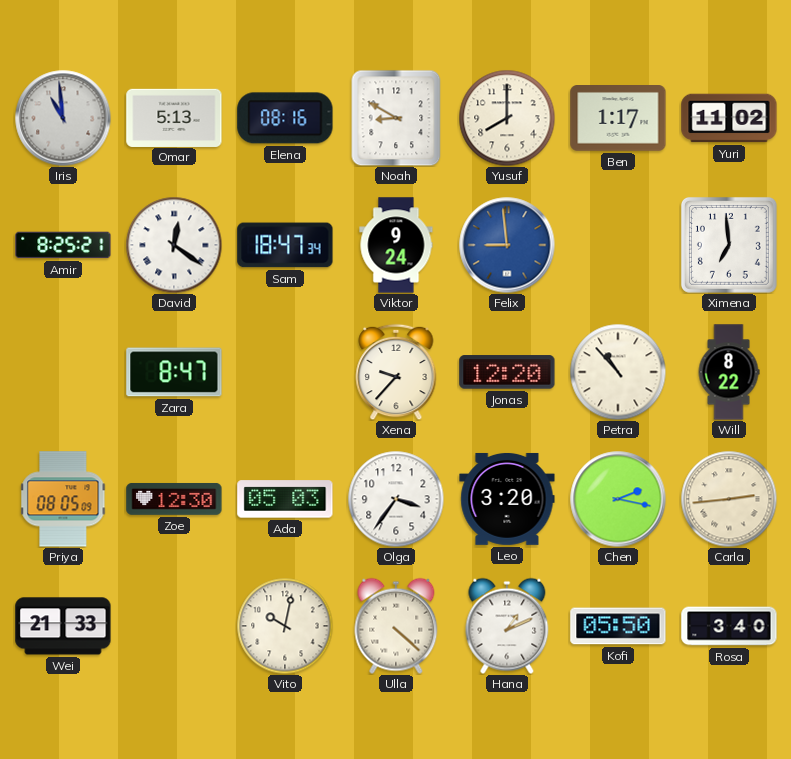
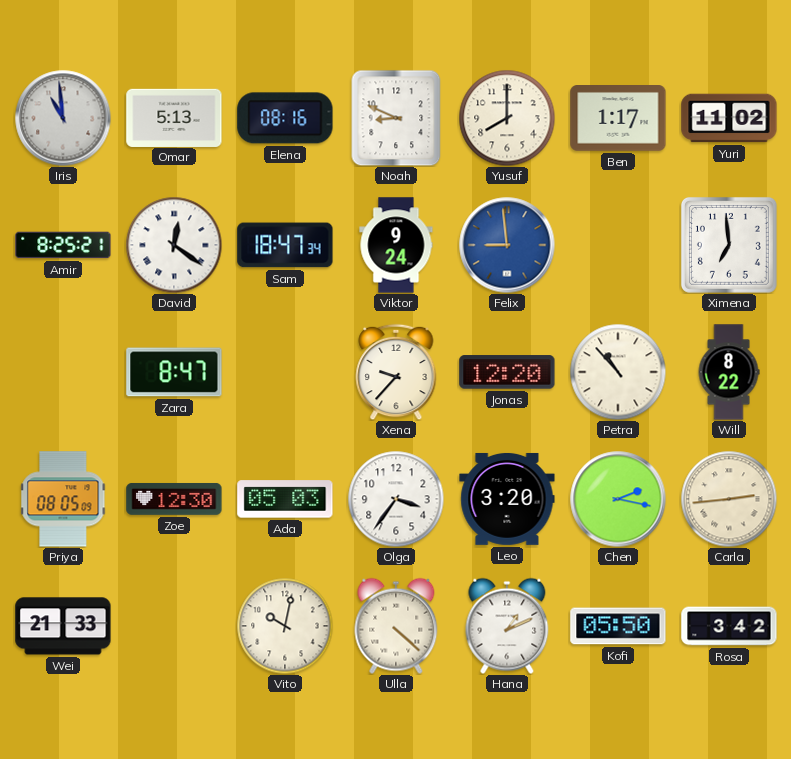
Noah: 8:50 -> 8:49
Rosa: 3:40 -> 3:42
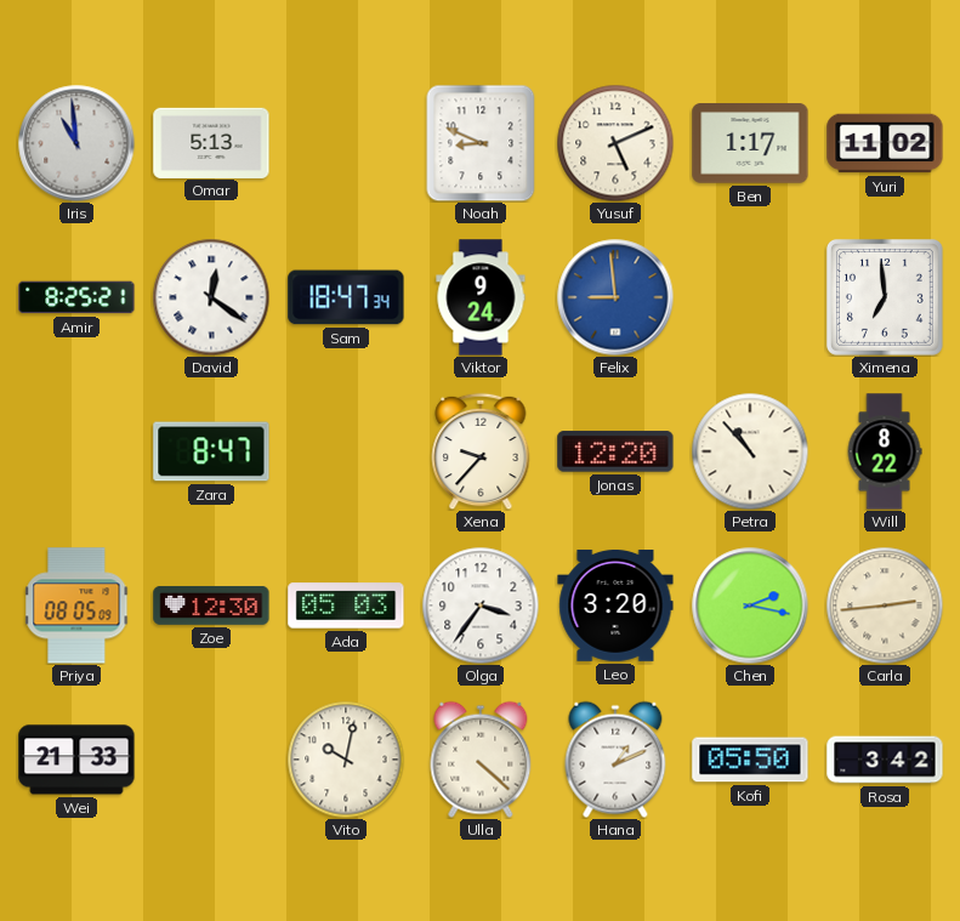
Elena: 08:16 -> none
Yusuf: 8:00 -> 5:11
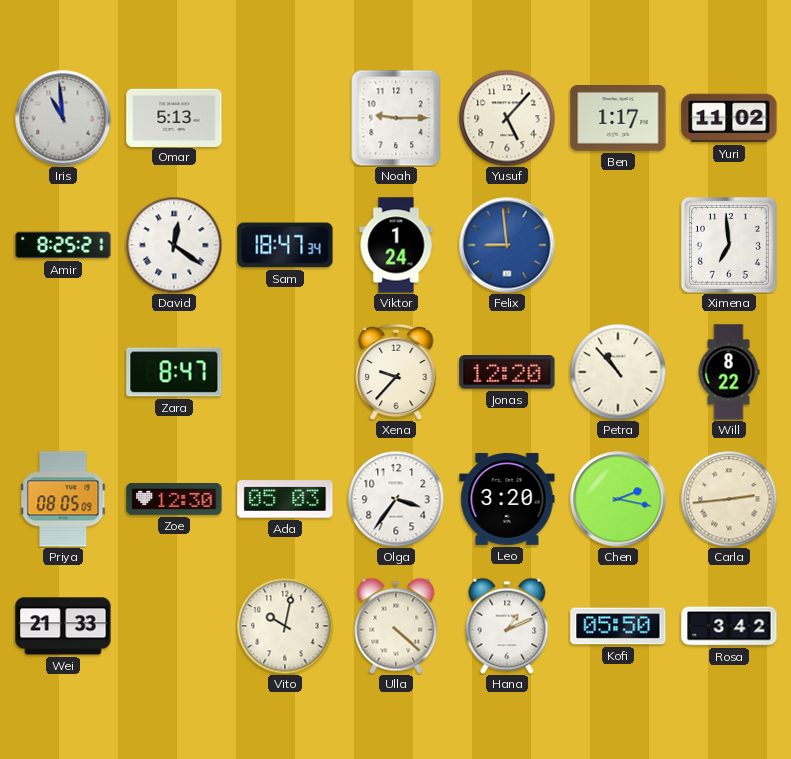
Noah: 8:49 -> 9:15
Yusuf: 5:11 -> 5:07
Viktor: 9:24 -> 1:24
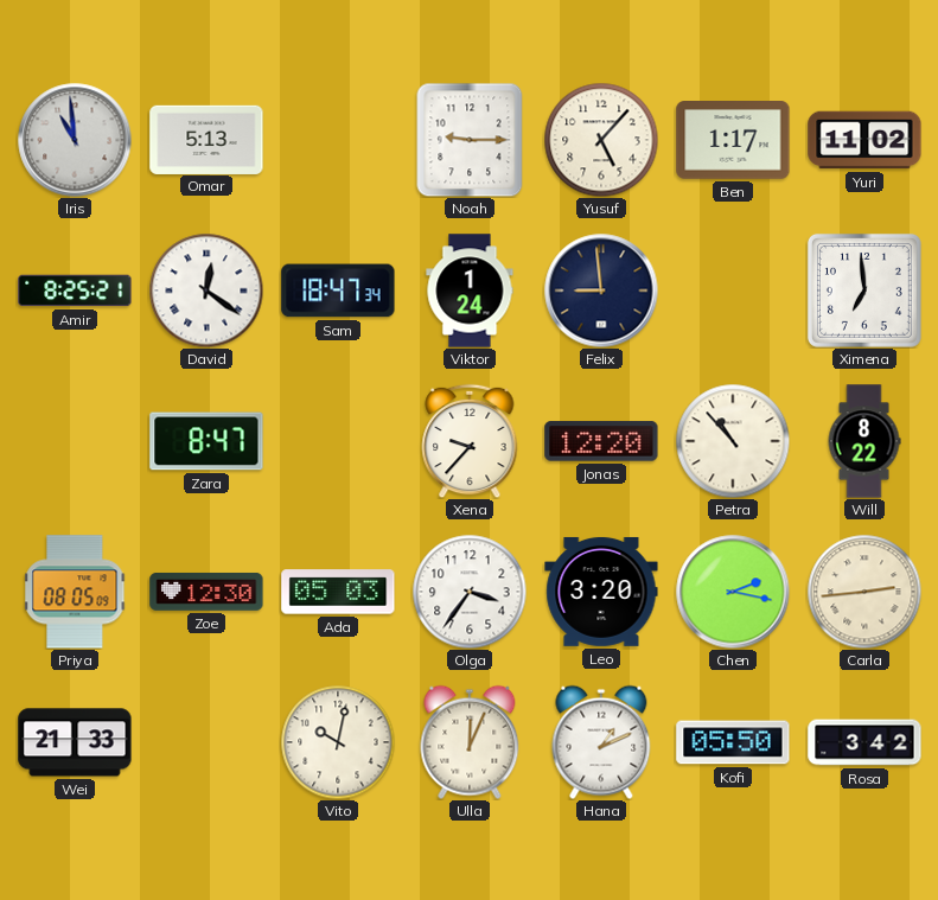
Felix dial: blue -> navy
Ulla: 4:22 -> 12:04
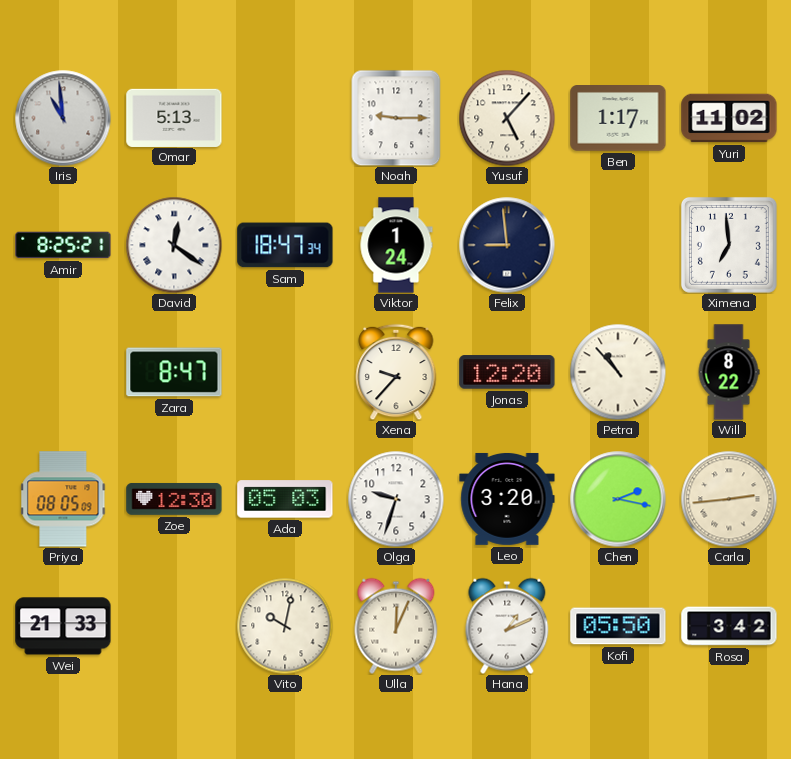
Olga: 3:36 -> 9:33
